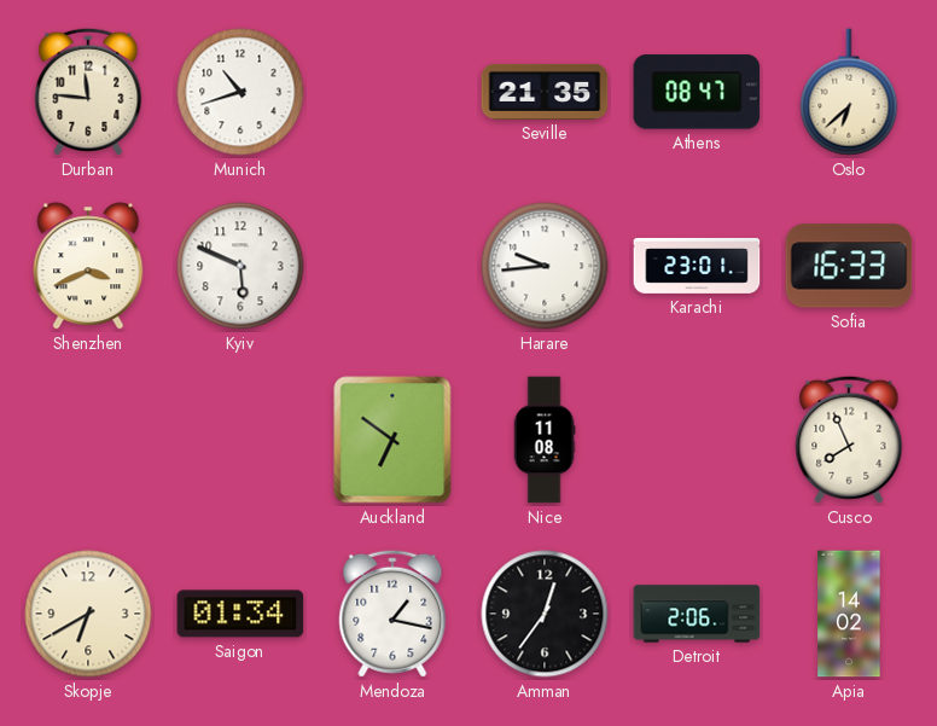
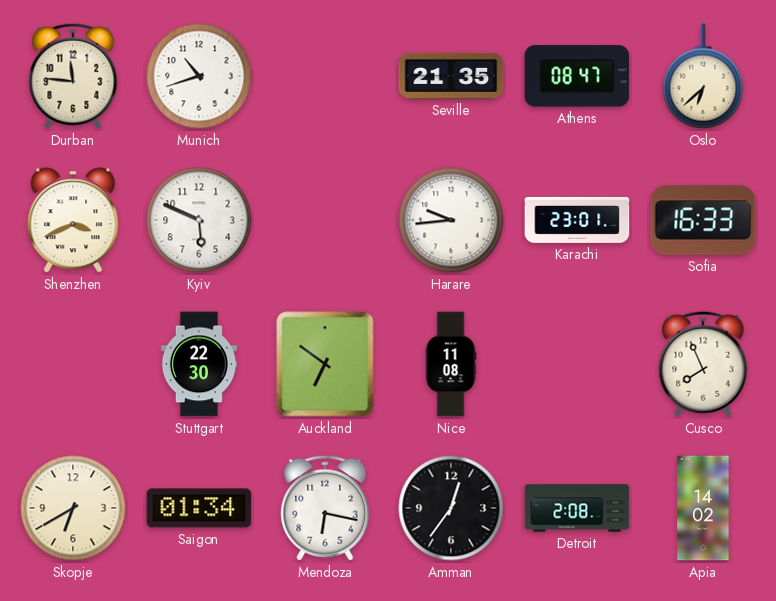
Stuttgart: none -> 22:30
Mendoza: 1:17 -> 6:17
Detroit: 2:06 -> 2:08
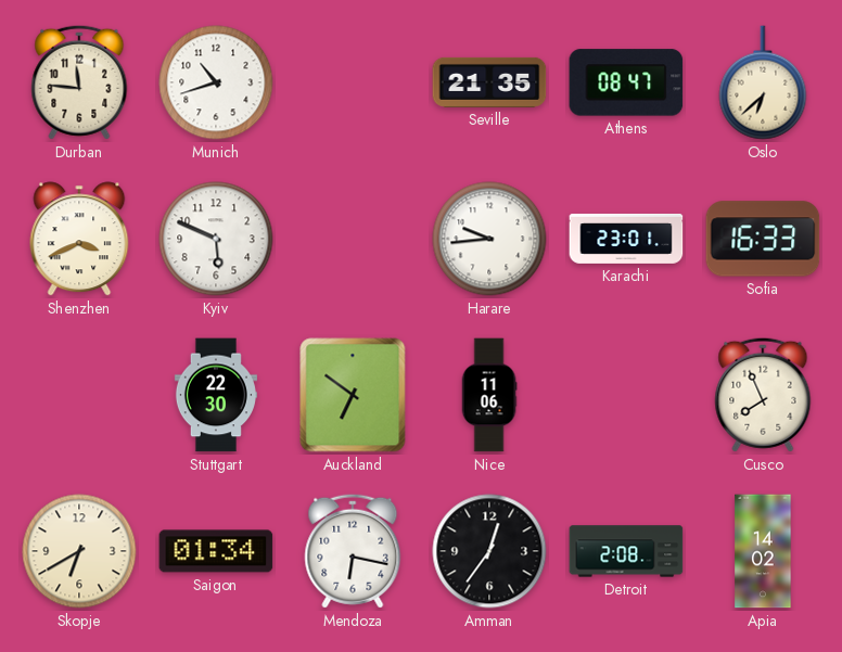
Nice: 11:08 -> 11:06
